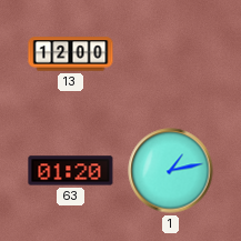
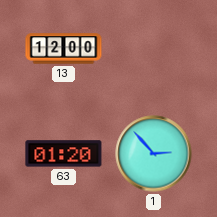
1: 1:13 -> 2:53
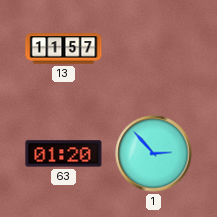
13: 12:00 -> 11:57
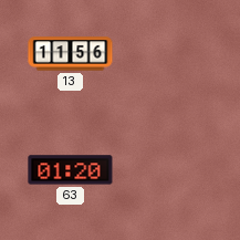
13: 11:57 -> 11:56
1: 2:53 -> none
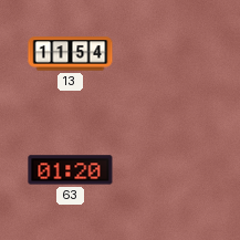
13: 11:56 -> 11:54
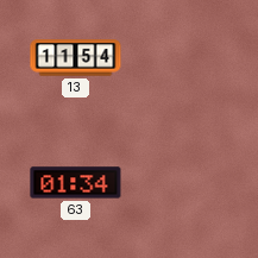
63: 01:20 -> 01:34
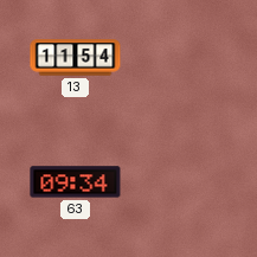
63: 01:34 -> 09:34
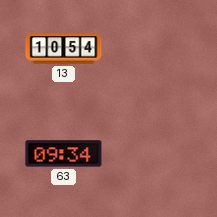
13: 11:54 -> 10:54
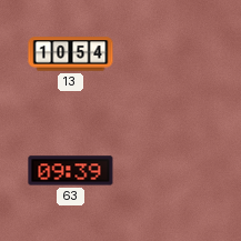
63: 09:34 -> 09:39
